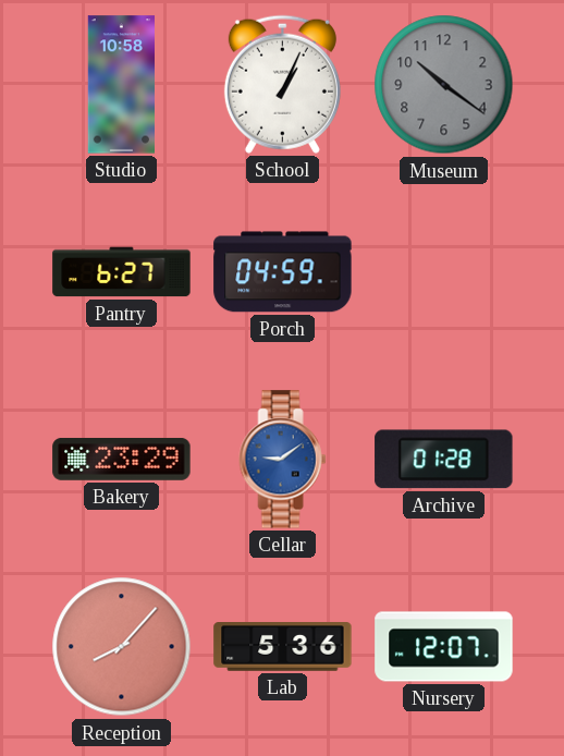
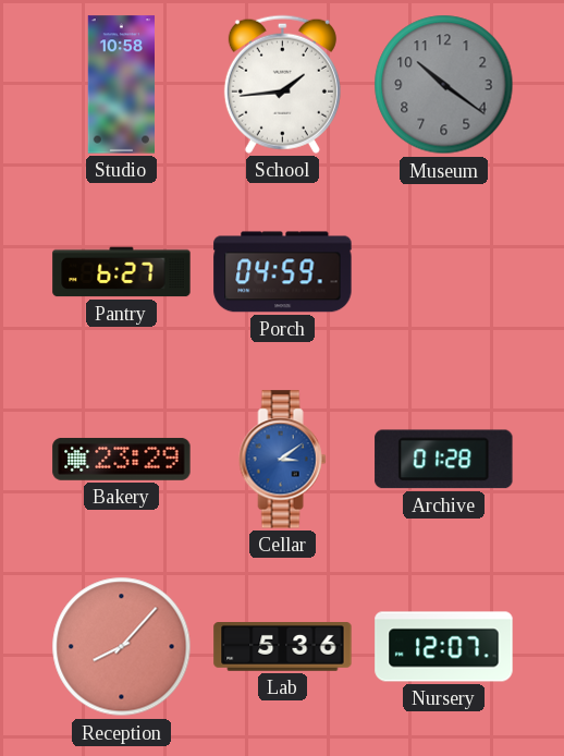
School: 1:04 -> 1:44
Cellar: 9:09 -> 3:09
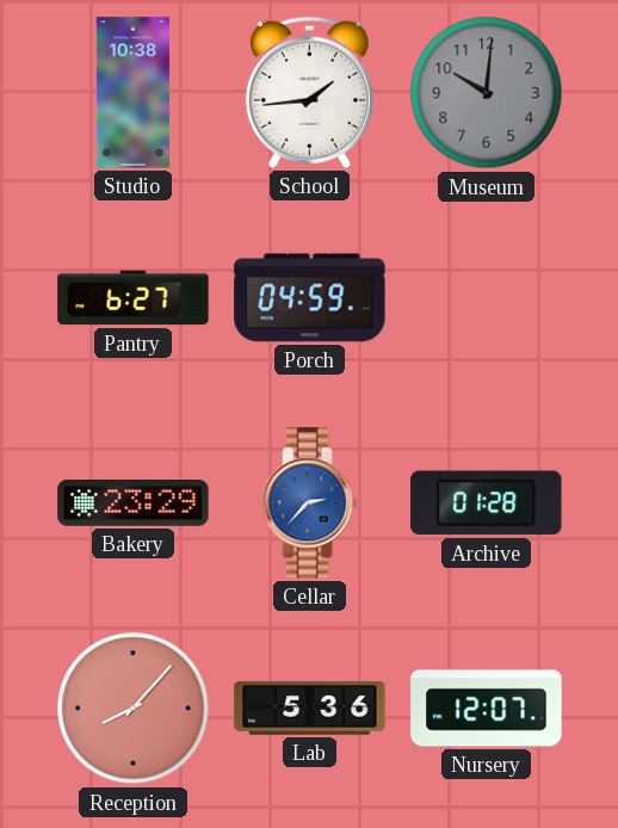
Studio: 10:58 -> 10:38
Museum: 10:21 -> 10:01
Cellar: 3:09 -> 2:37
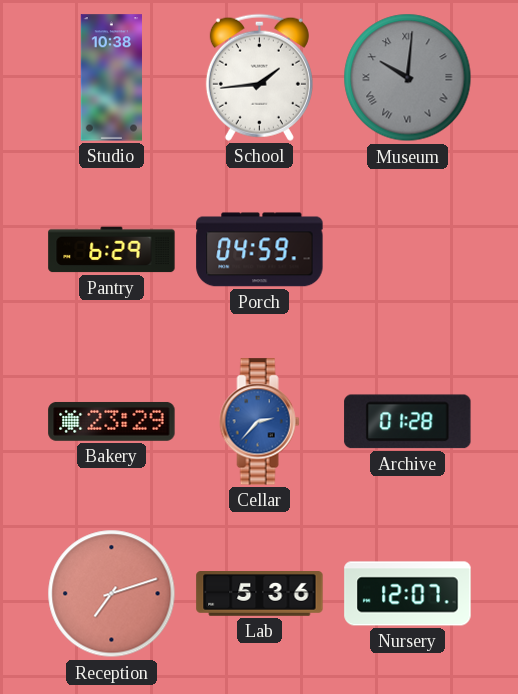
Museum numerals: Arabic -> Roman
Pantry: 6:27 -> 6:29
Reception: 8:07 -> 7:12
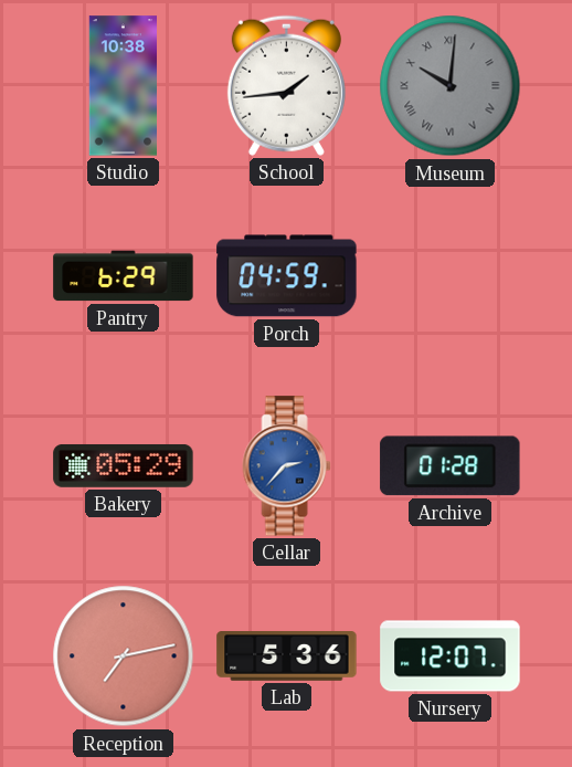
Bakery: 23:29 -> 05:29
Reception: 7:12 -> 7:13
